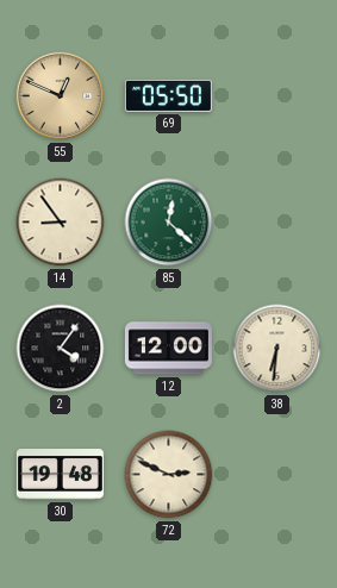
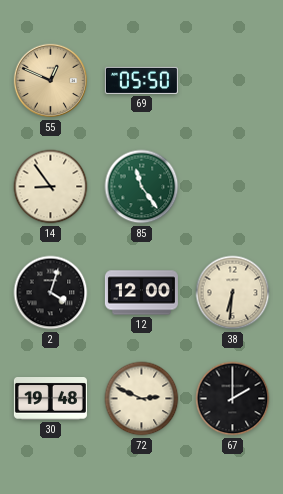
85: 12:22 -> 11:24
2: 4:06 -> 4:03
67: none -> 2:00
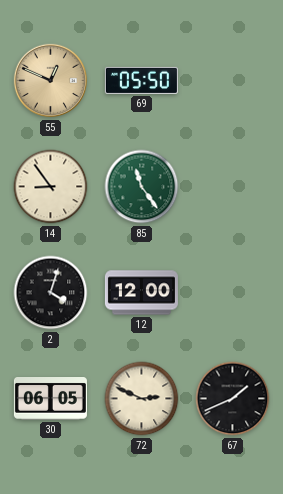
38: 6:31 -> none
30: 19:48 -> 06:05
67: 2:00 -> 1:41
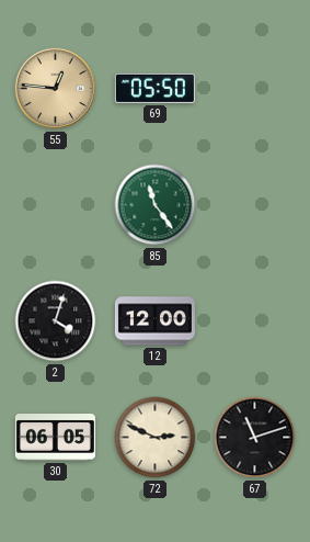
55: 12:49 -> 12:46
14: 8:54 -> none
67: 1:41 -> 11:12
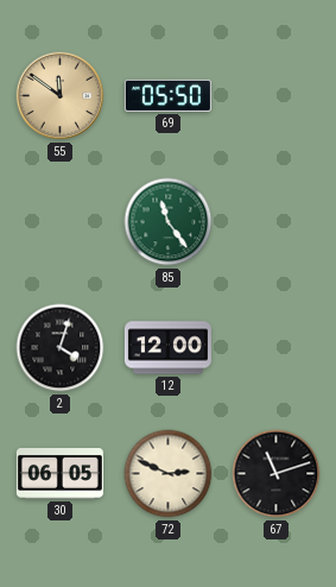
55: 12:46 -> 11:51
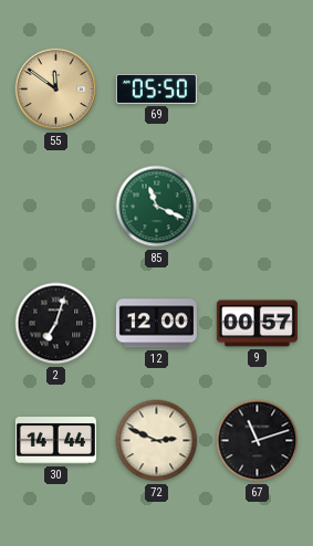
85: 11:24 -> 11:19
2: 4:03 -> 7:03
9: none -> 00:57
30: 06:05 -> 14:44
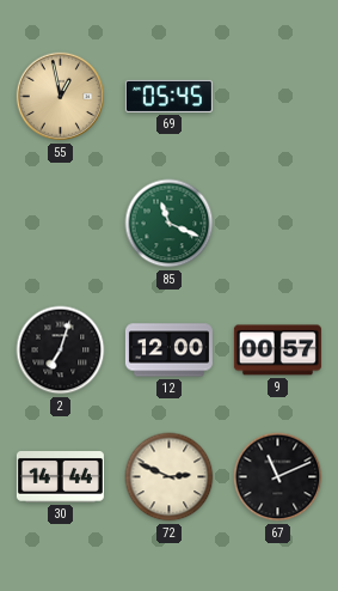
55: 11:51 -> 12:58
69: 05:50 -> 05:45
67: 11:12 -> 11:11
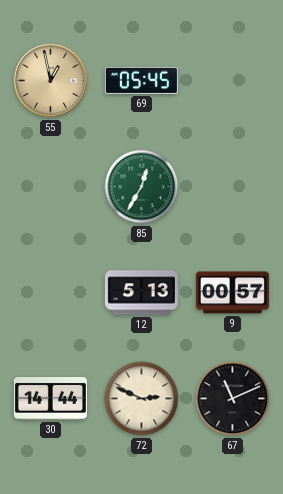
85: 11:19 -> 12:35
2: 7:03 -> none
12: 12:00 -> 5:13
